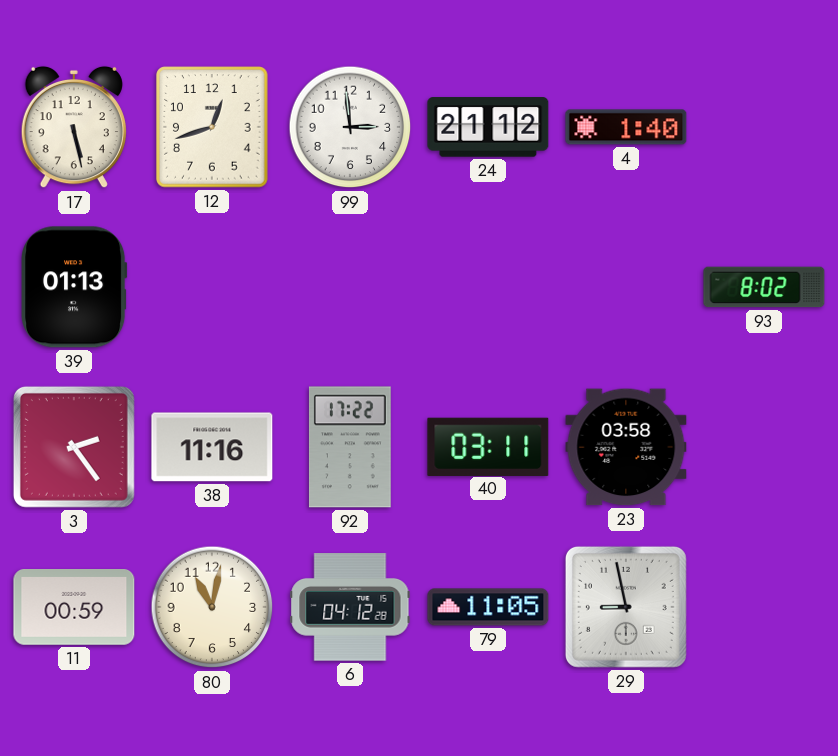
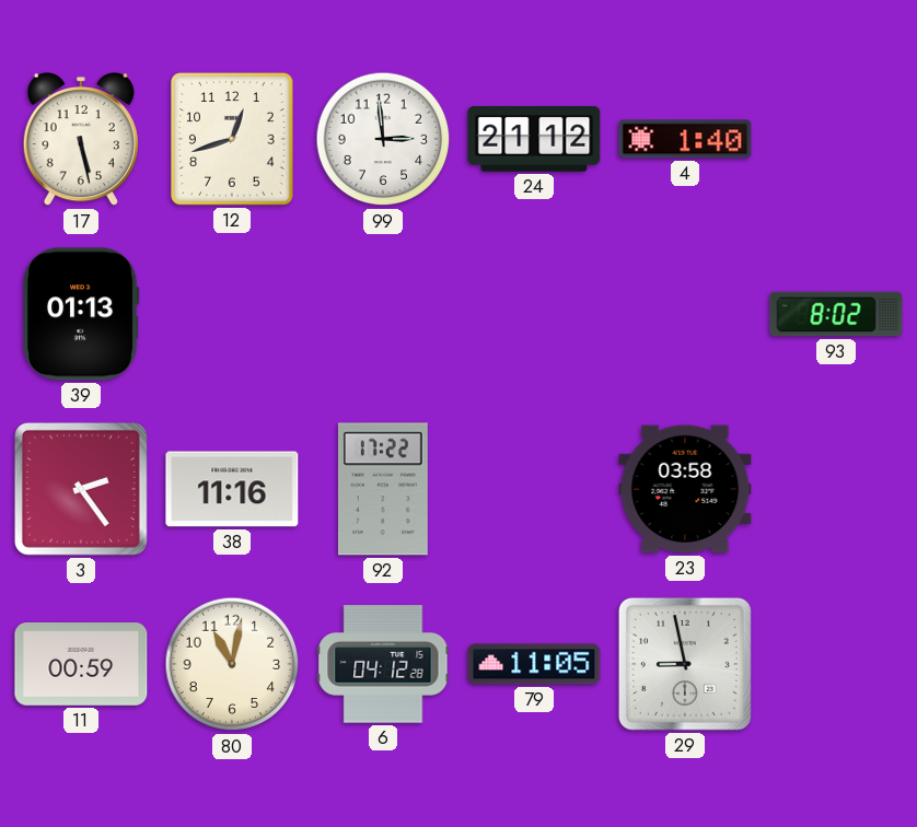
40: 03:11 -> none
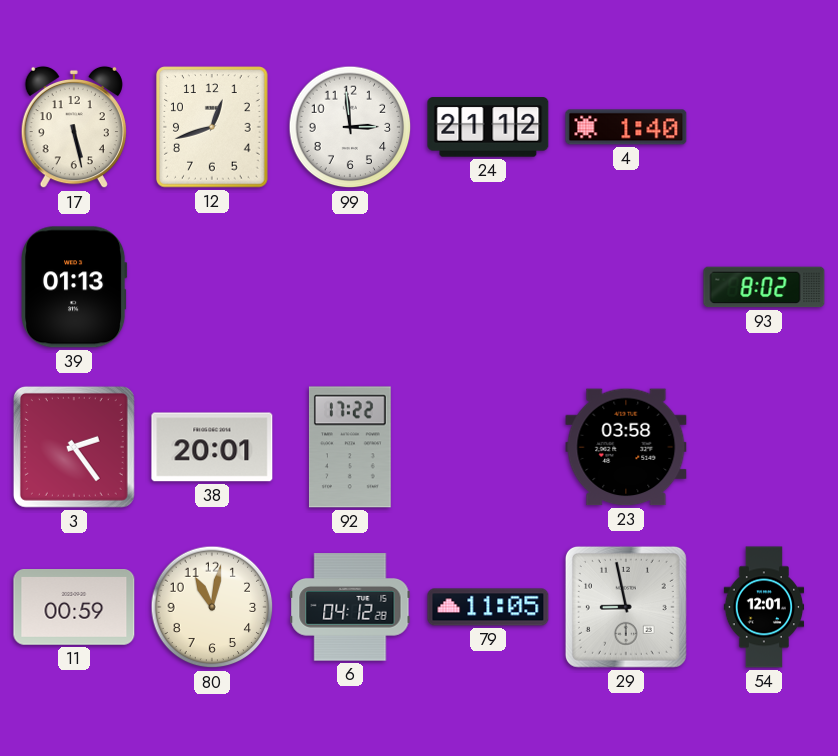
38: 11:16 -> 20:01
54: none -> 12:01
